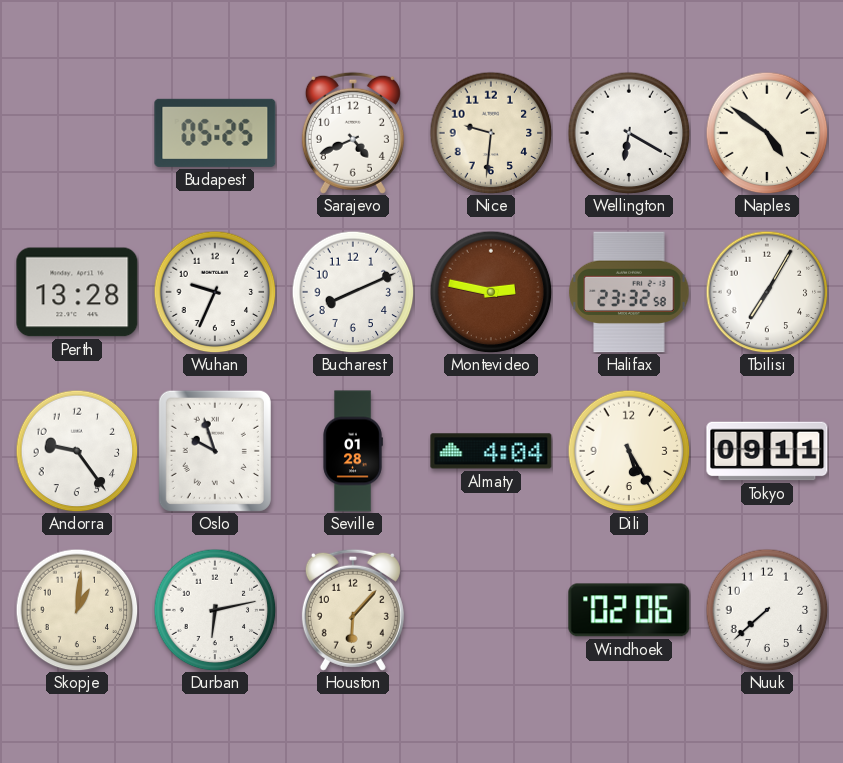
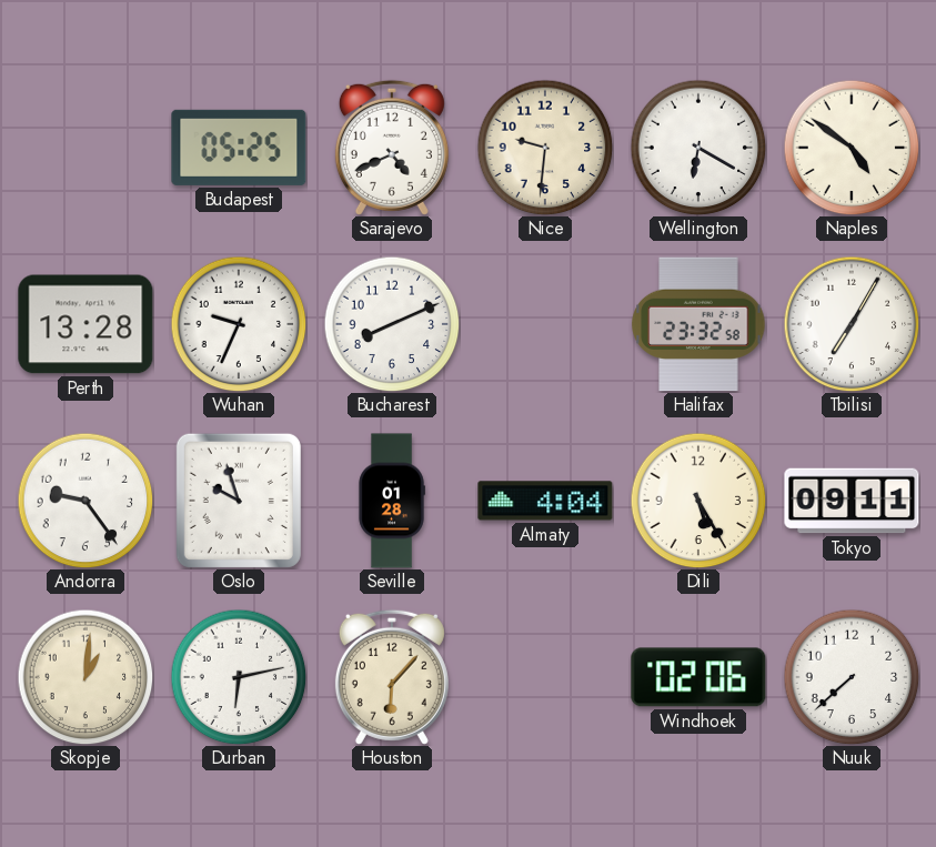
Montevideo: 2:47 -> none
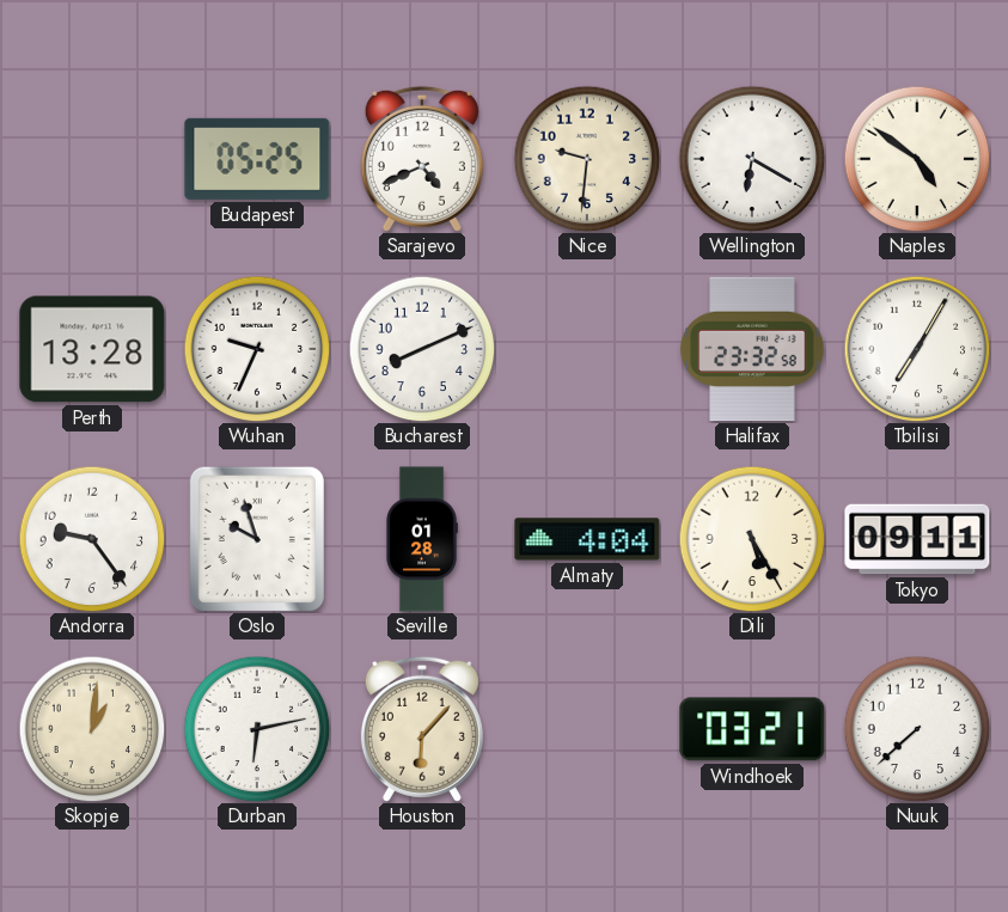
Windhoek: 02:06 -> 03:21
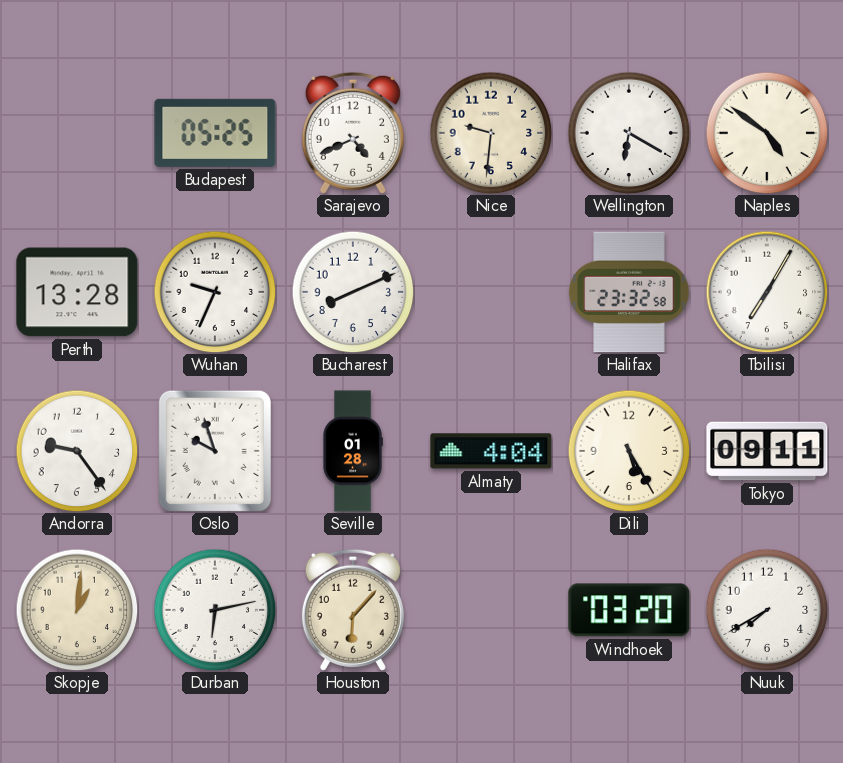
Windhoek: 03:21 -> 03:20
Nuuk: 7:38 -> 7:40
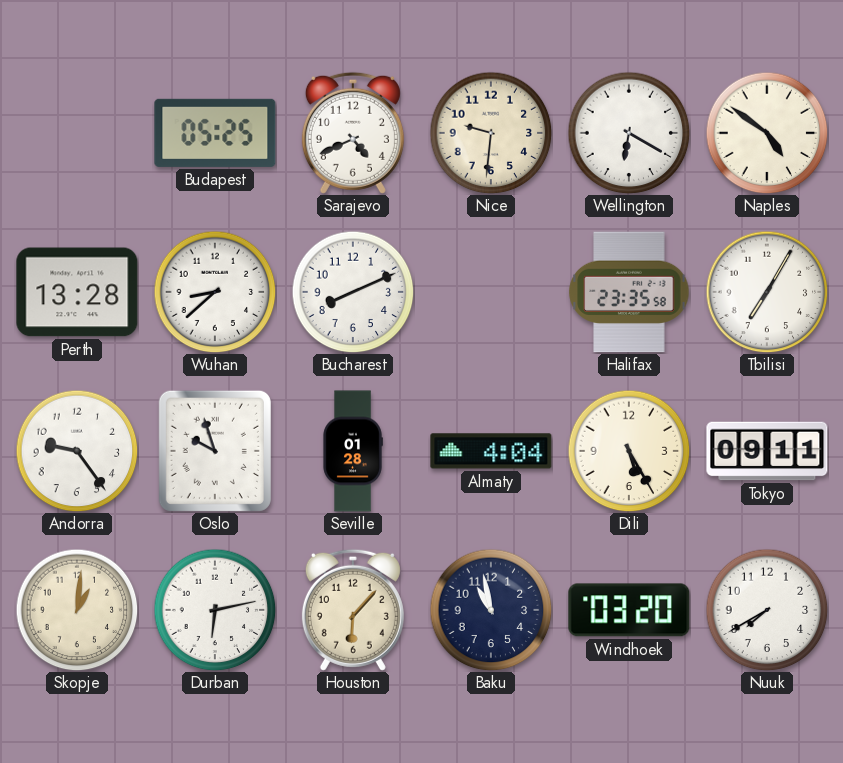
Wuhan: 9:34 -> 8:38
Halifax: 23:32 -> 23:35
Baku: none -> 10:58
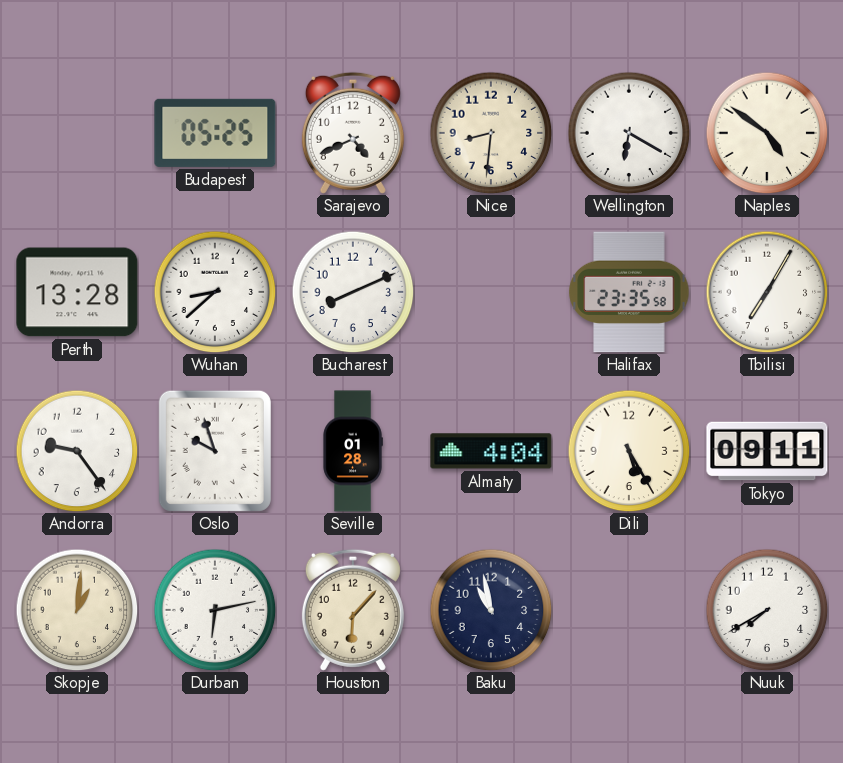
Nice: 9:31 -> 8:31
Windhoek: 03:20 -> none
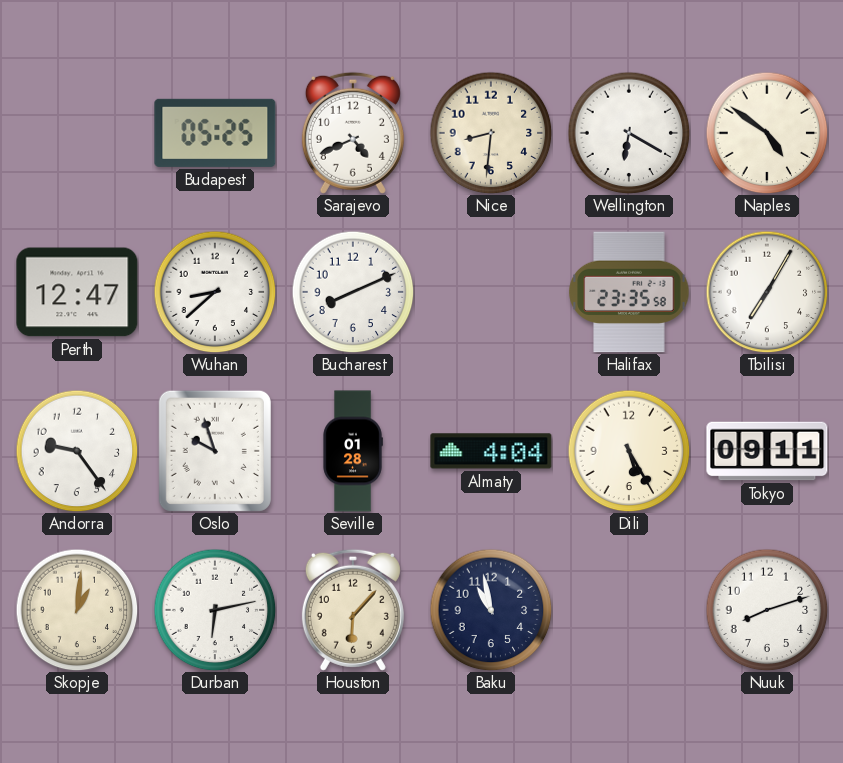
Perth: 13:28 -> 12:47
Nuuk: 7:40 -> 8:12
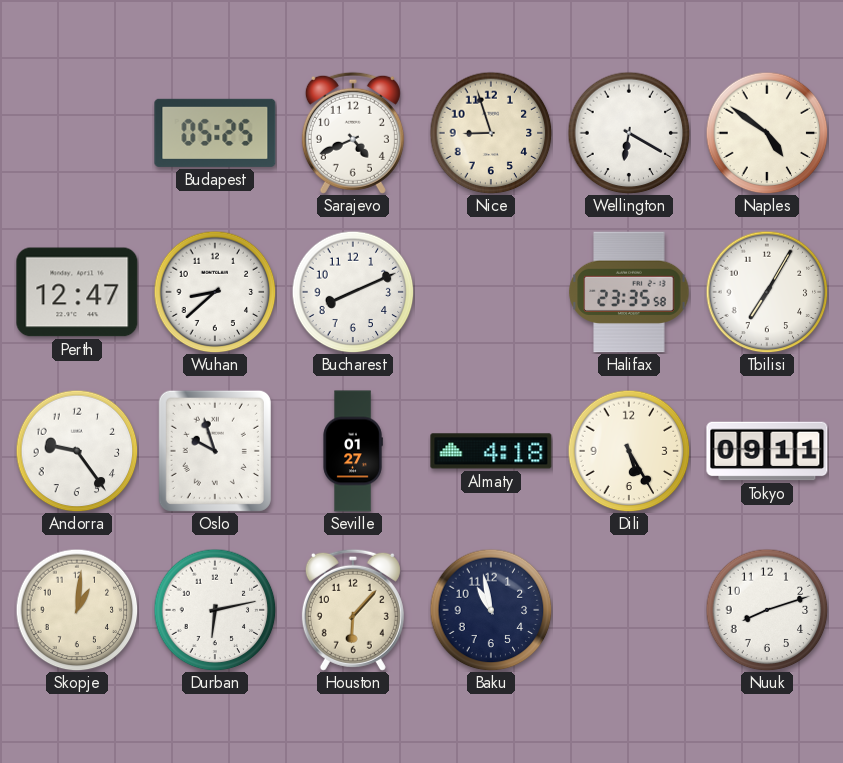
Nice: 8:31 -> 8:57
Seville: 01:28 -> 01:27
Almaty: 4:04 -> 4:18
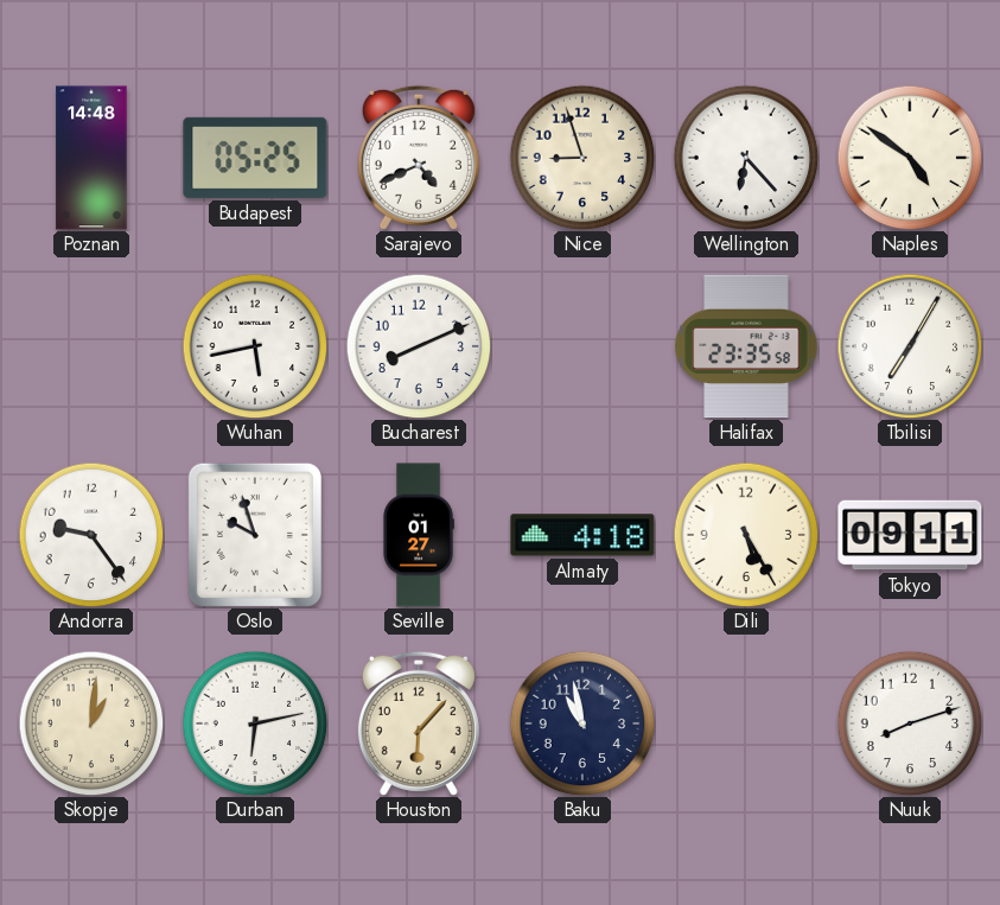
Poznan: none -> 14:48
Wellington: 6:20 -> 6:23
Perth: 12:47 -> none
Wuhan: 8:38 -> 5:43
